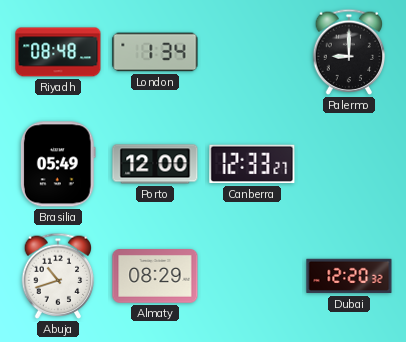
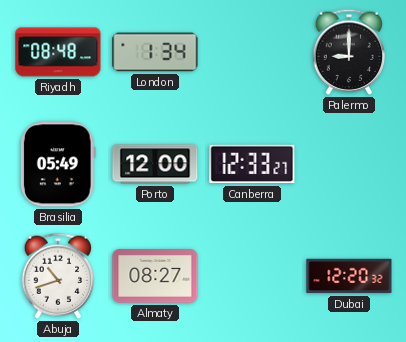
Almaty: 08:29 -> 08:27
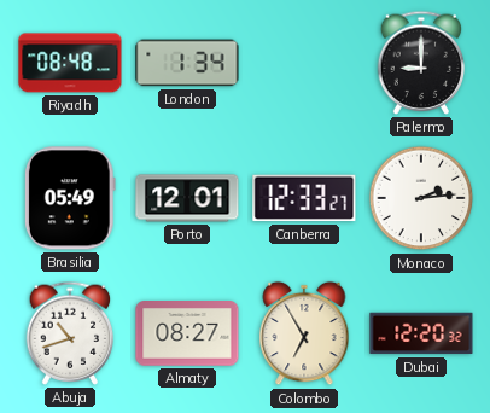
Porto: 12:00 -> 12:01
Monaco: none -> 2:14
Colombo: none -> 6:55
